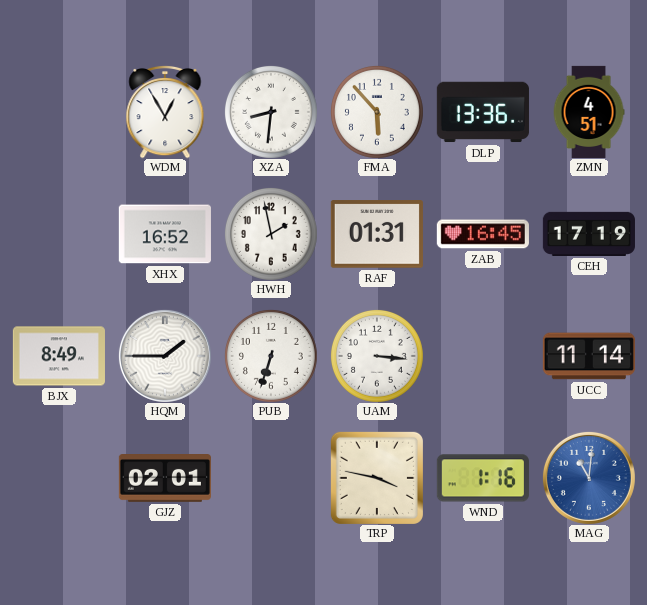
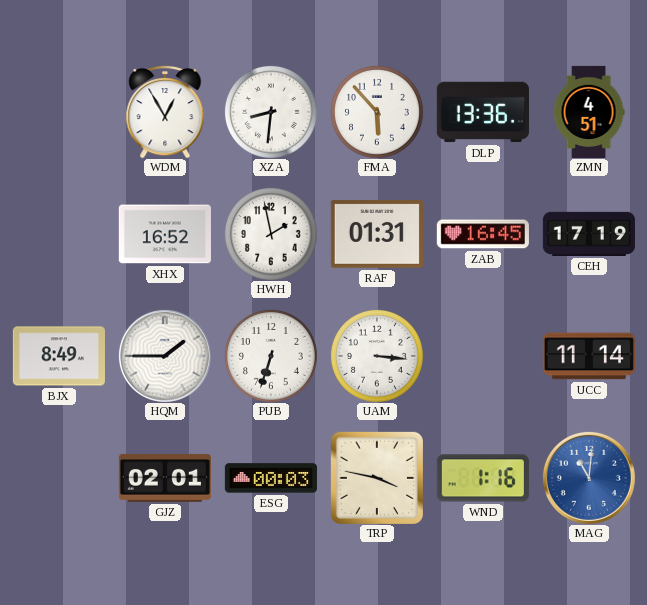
ESG: none -> 00:03
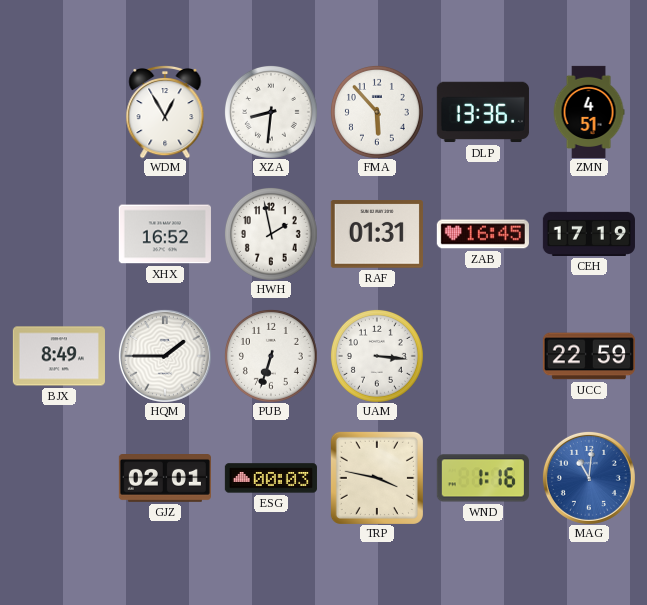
UCC: 11:14 -> 22:59
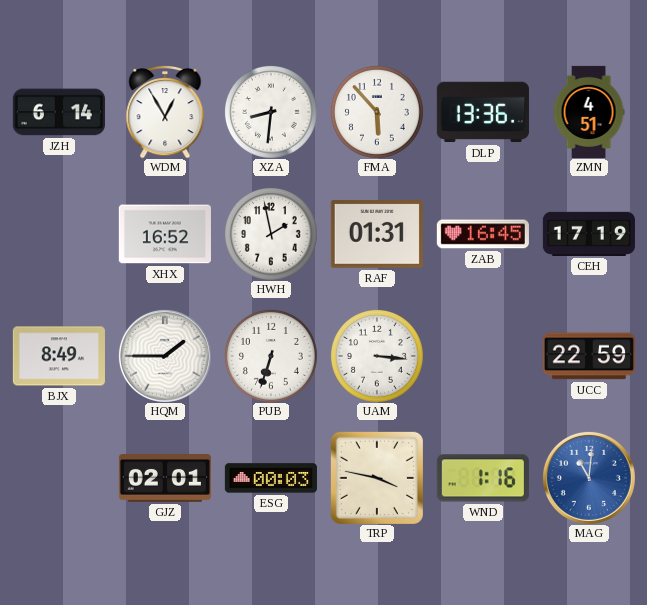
JZH: none -> 6:14
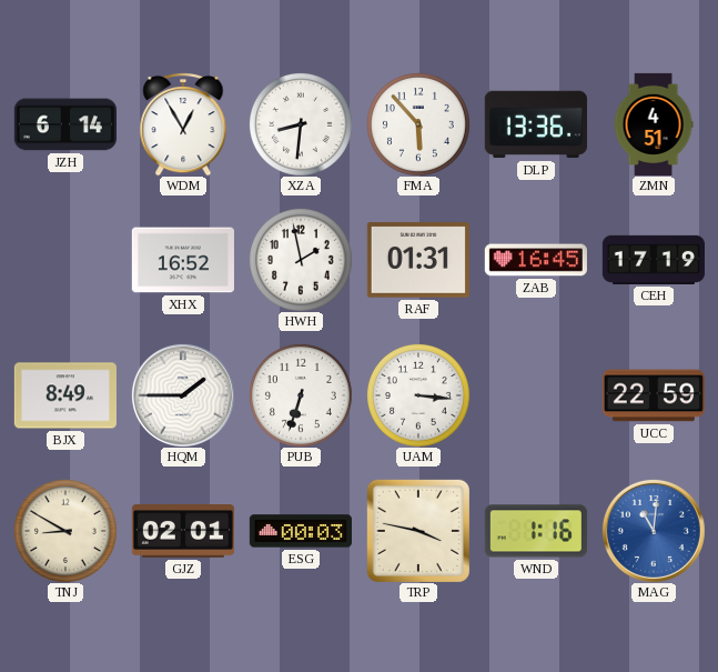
TNJ: none -> 8:50
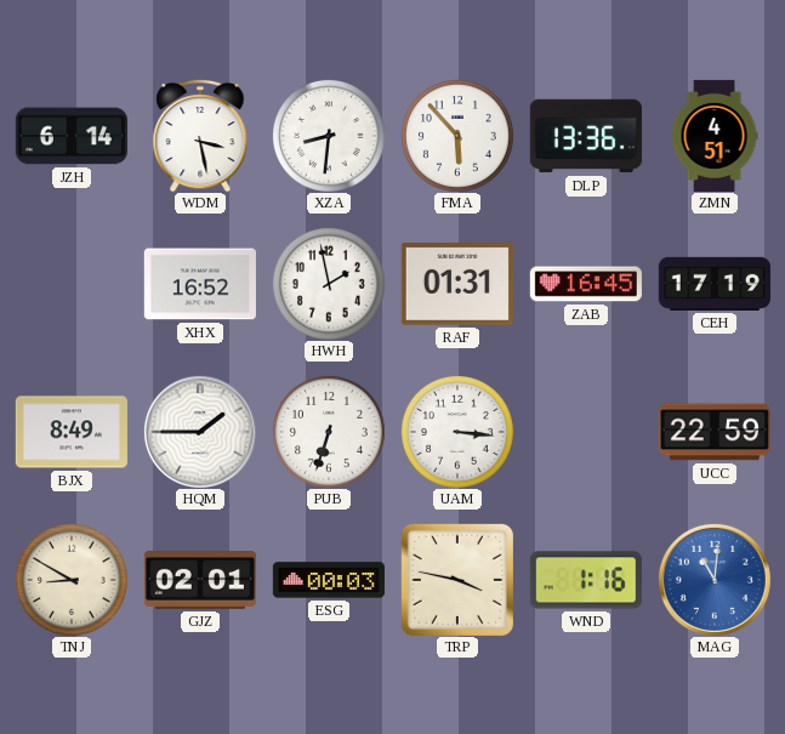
WDM: 12:55 -> 3:28
